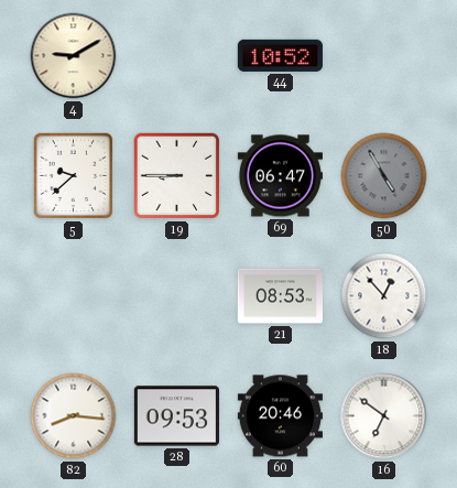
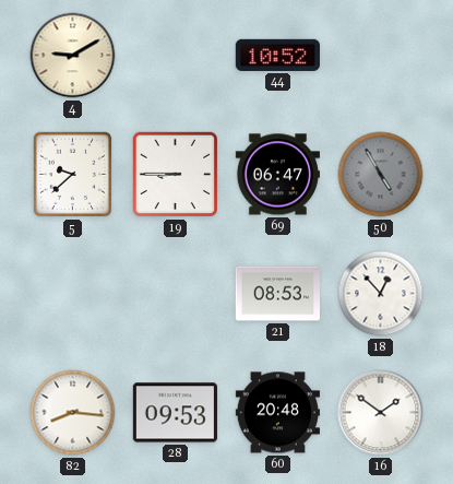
60: 20:46 -> 20:48
16: 6:51 -> 1:51
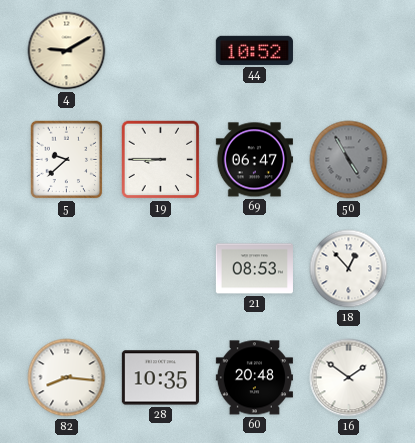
28: 09:53 -> 10:35
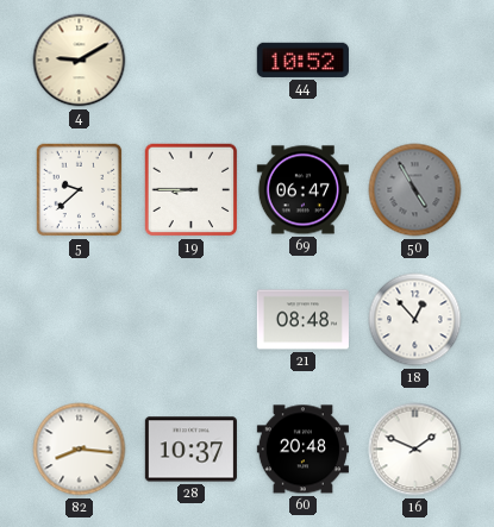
21: 08:53 -> 08:48
28: 10:35 -> 10:37
16: 1:51 -> 1:49
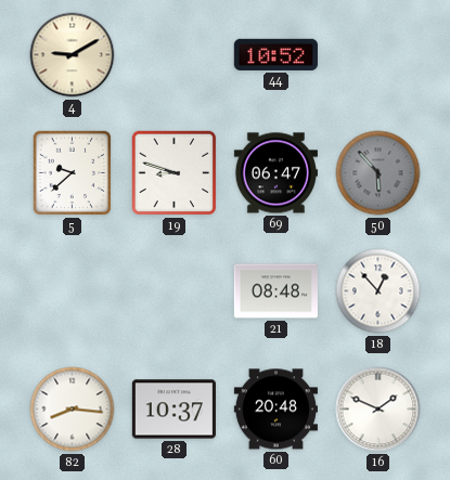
19: 8:45 -> 8:48
50: 4:55 -> 5:53
